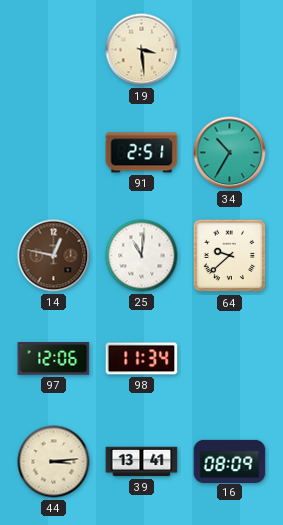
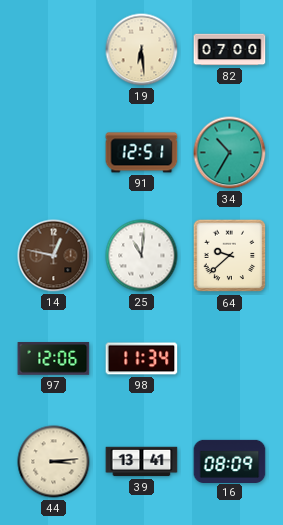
19: 3:29 -> 6:29
82: none -> 07:00
91: 2:51 -> 12:51
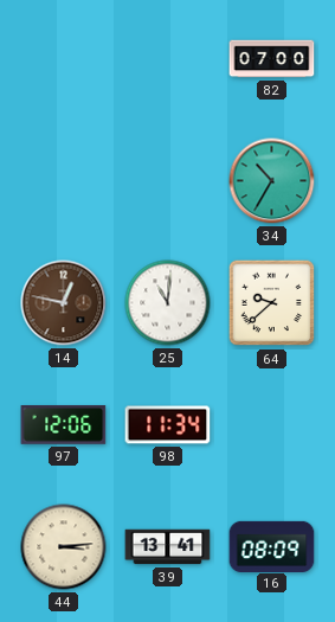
19: 6:29 -> none
91: 12:51 -> none
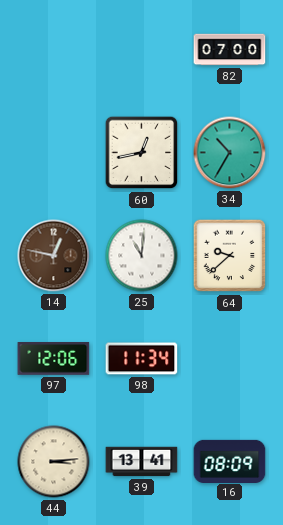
60: none -> 12:43
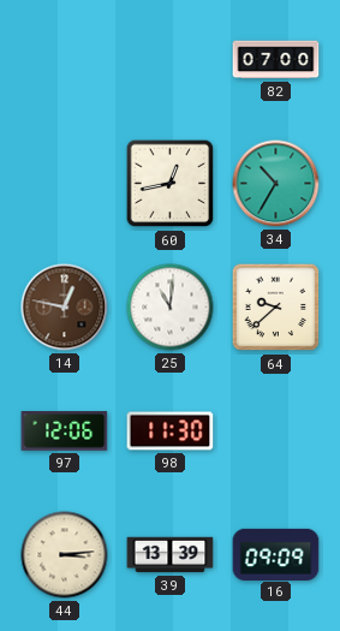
98: 11:34 -> 11:30
39: 13:41 -> 13:39
16: 08:09 -> 09:09
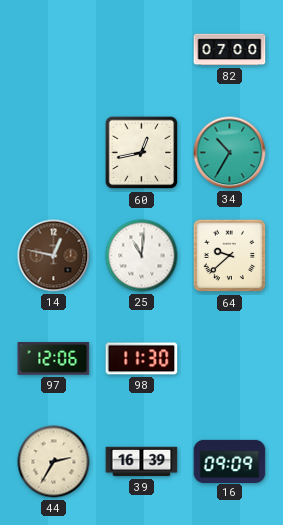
44: 3:14 -> 2:35
39: 13:39 -> 16:39
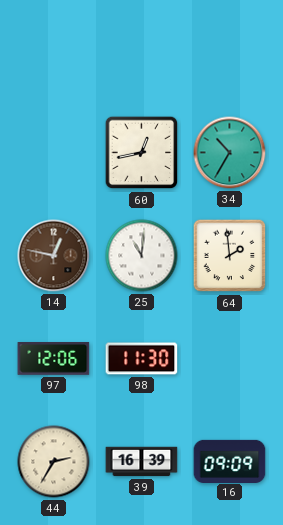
82: 07:00 -> none
64: 9:38 -> 1:59
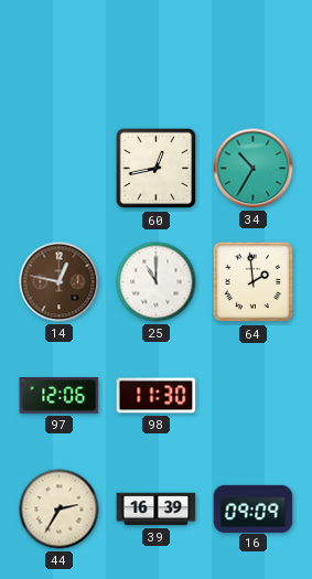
25: 11:01 -> 11:00
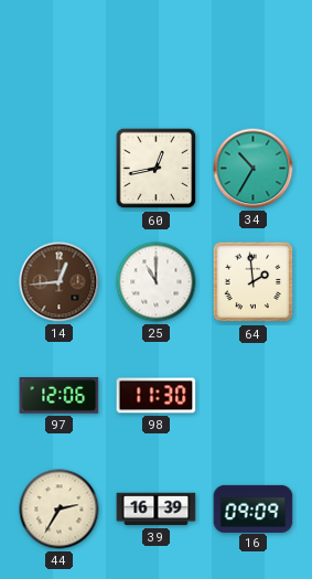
14: 12:47 -> 12:44
